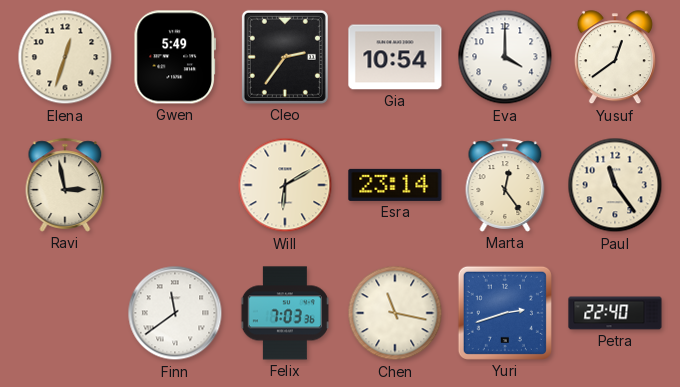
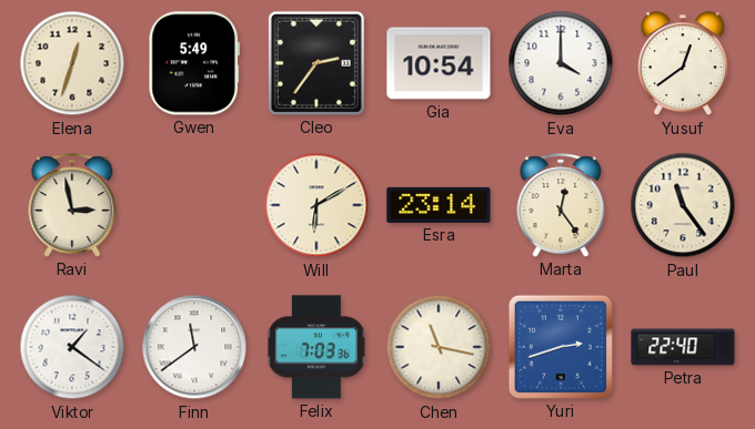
Viktor: none -> 1:21
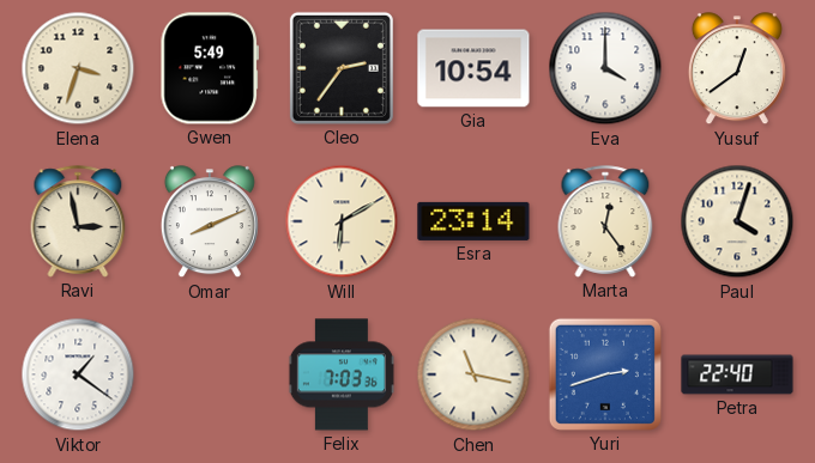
Elena: 12:33 -> 3:33
Omar: none -> 8:11
Paul: 11:24 -> 4:03
Finn: 11:39 -> none
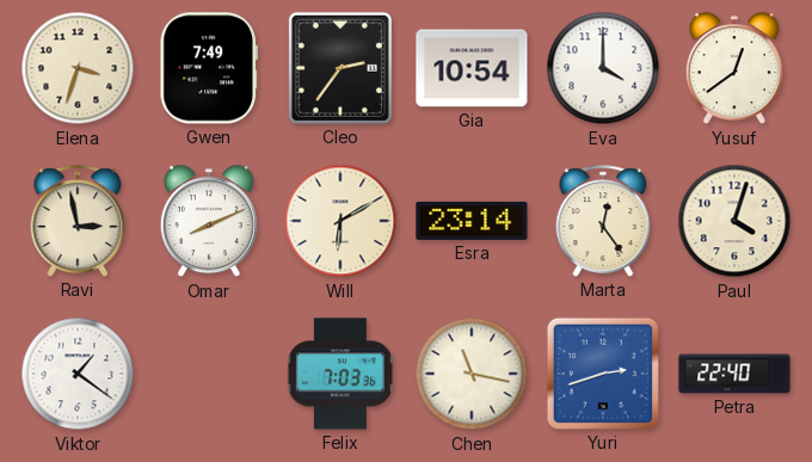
Gwen: 5:49 -> 7:49
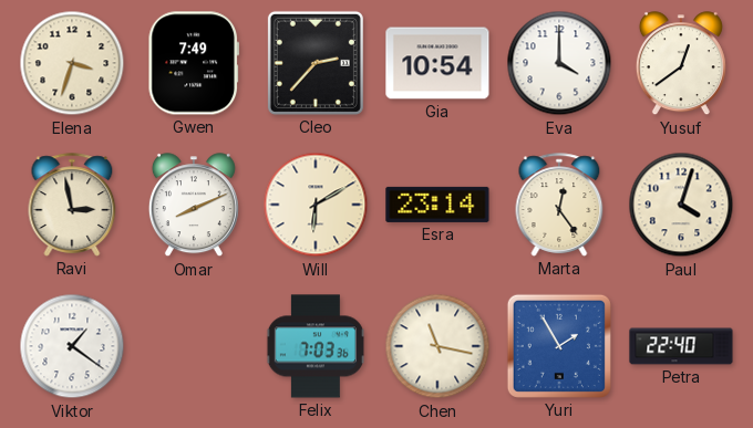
Cleo: 2:36 -> 2:37
Yuri: 2:42 -> 1:55
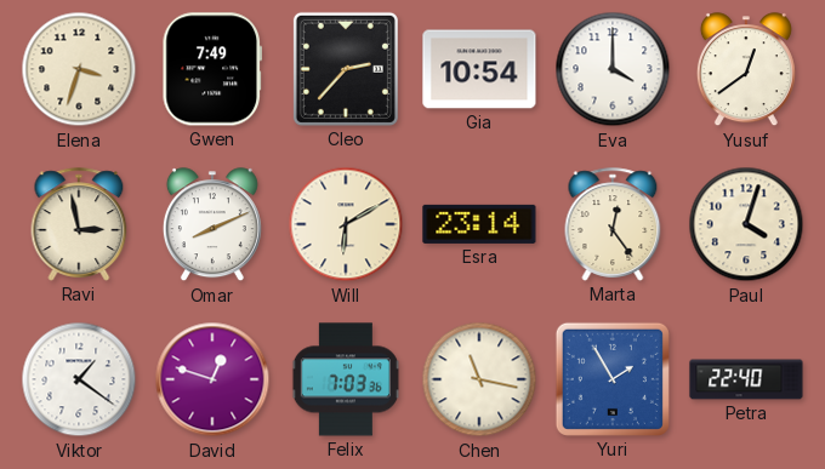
David: none -> 12:48
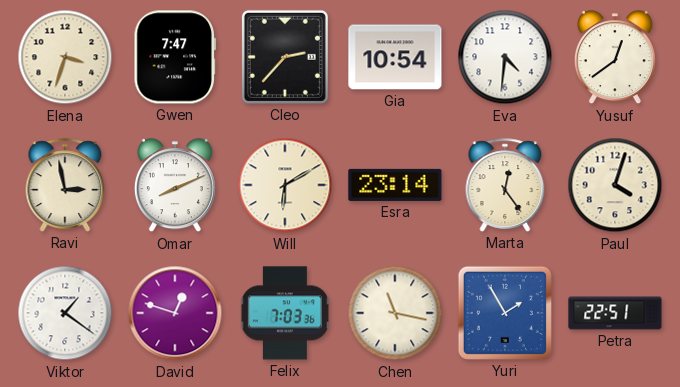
Gwen: 7:49 -> 7:47
Eva: 4:00 -> 4:31
Petra: 22:40 -> 22:51
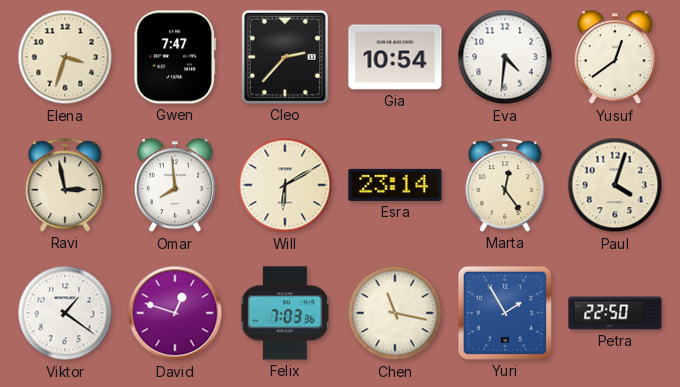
Omar: 8:11 -> 7:59
Petra: 22:51 -> 22:50
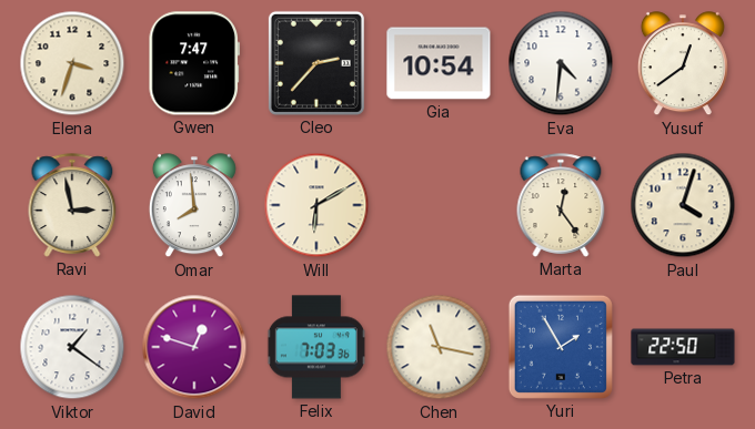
Esra: 23:14 -> none
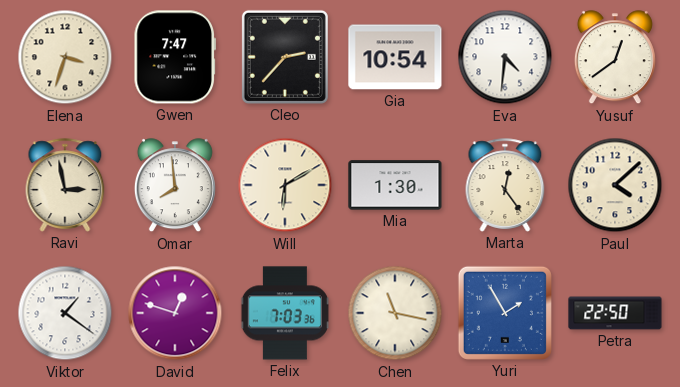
Mia: none -> 1:30
Paul: 4:03 -> 4:08
